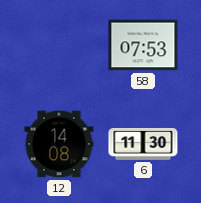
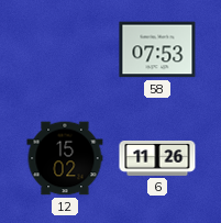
12: 14:08 -> 15:02
6: 11:30 -> 11:26
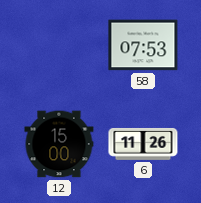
12: 15:02 -> 15:00
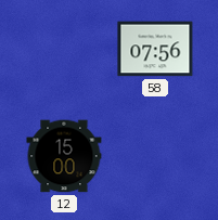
58: 07:53 -> 07:56
6: 11:26 -> none
